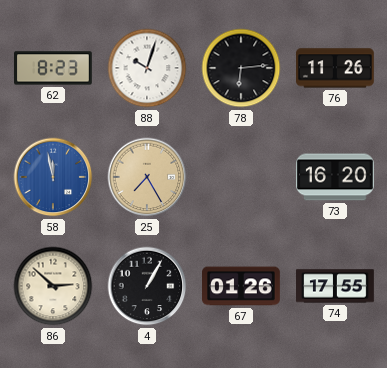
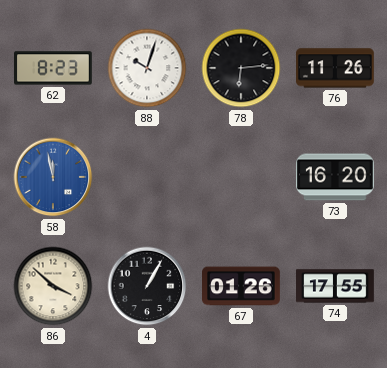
25: 7:25 -> none
86: 2:52 -> 3:52
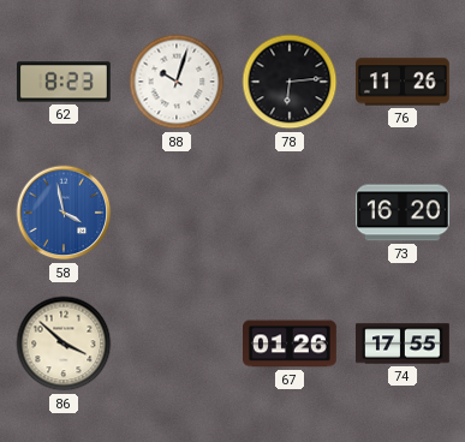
58: 11:58 -> 3:58
4: 1:05 -> none
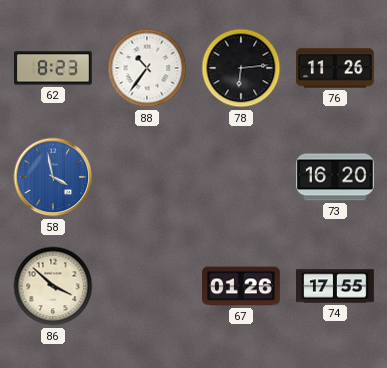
88: 10:03 -> 10:36
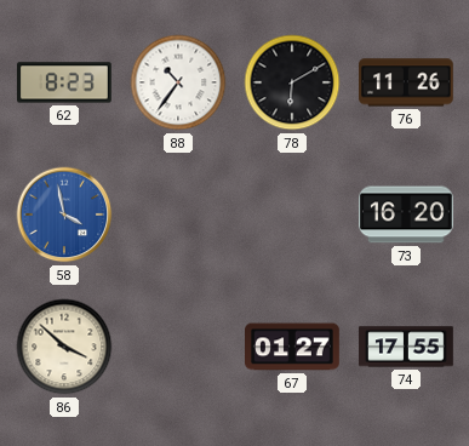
78: 6:14 -> 6:10
67: 01:26 -> 01:27
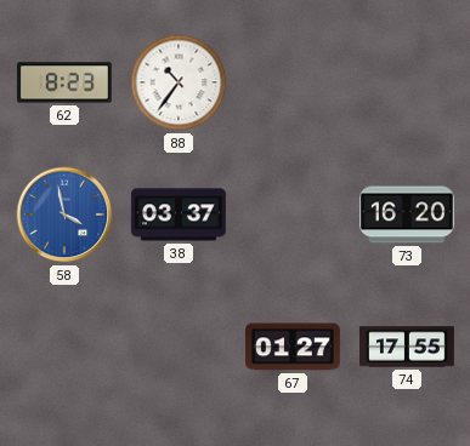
78: 6:10 -> none
76: 11:26 -> none
38: none -> 03:37
86: 3:52 -> none
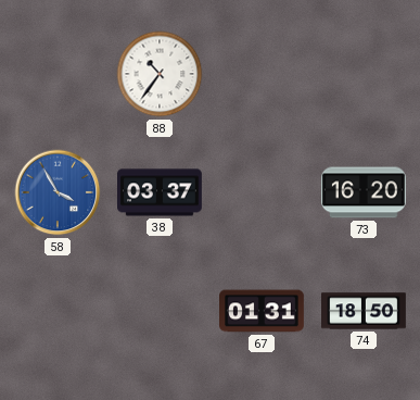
62: 8:23 -> none
58: 3:58 -> 3:55
67: 01:27 -> 01:31
74: 17:55 -> 18:50
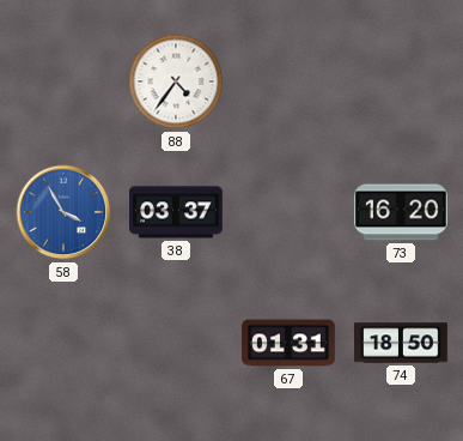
88: 10:36 -> 4:36
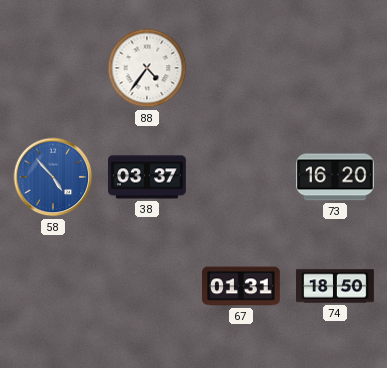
58: 3:55 -> 4:53
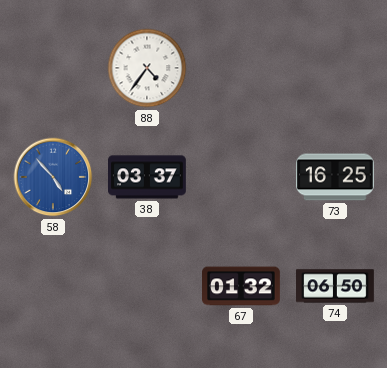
73: 16:20 -> 16:25
67: 01:31 -> 01:32
74: 18:50 -> 06:50
